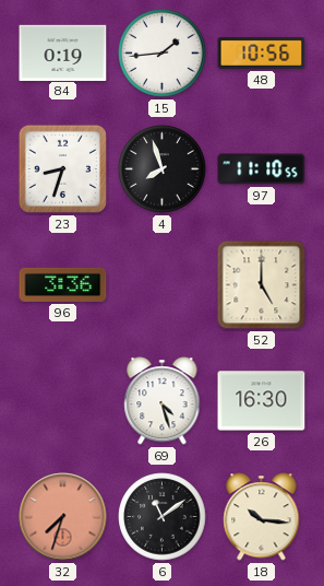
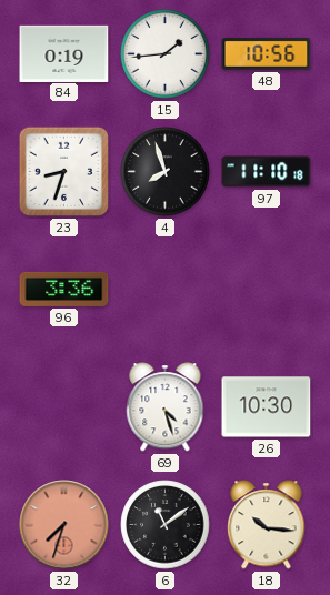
97: 11:10:55 -> 11:10:18
52: 5:00 -> none
26: 16:30 -> 10:30
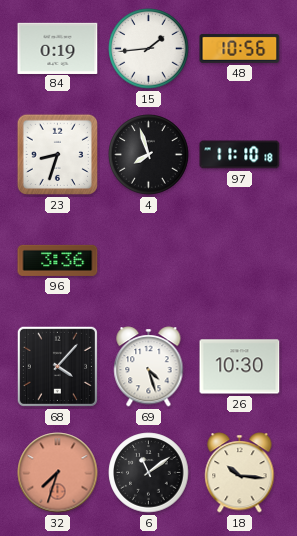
68: none -> 4:07
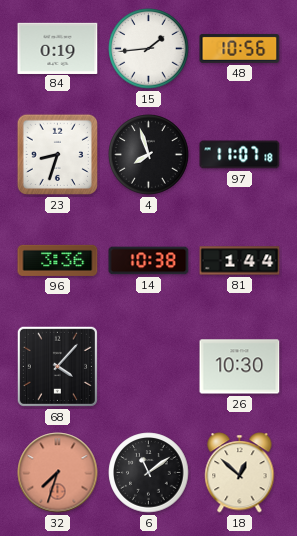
97: 11:10 -> 11:07
14: none -> 10:38
81: none -> 1:44
69: 4:27 -> none
18: 10:16 -> 12:52
